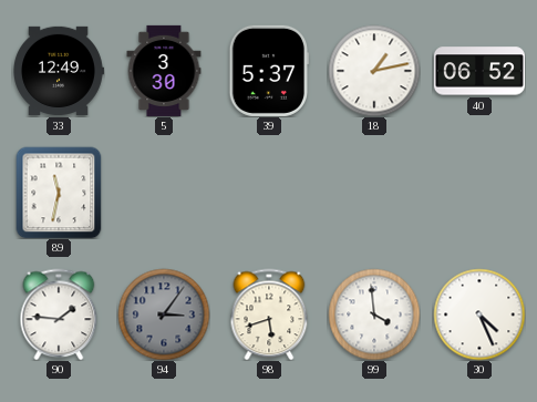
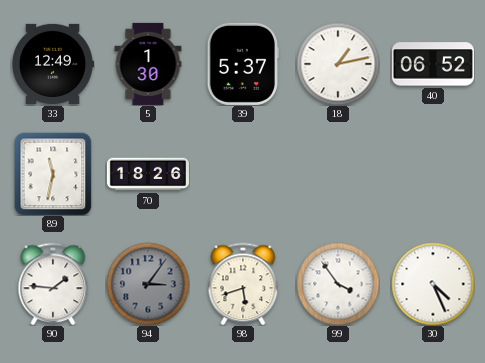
5: 3:30 -> 1:30
70: none -> 18:26
99: 3:59 -> 3:54
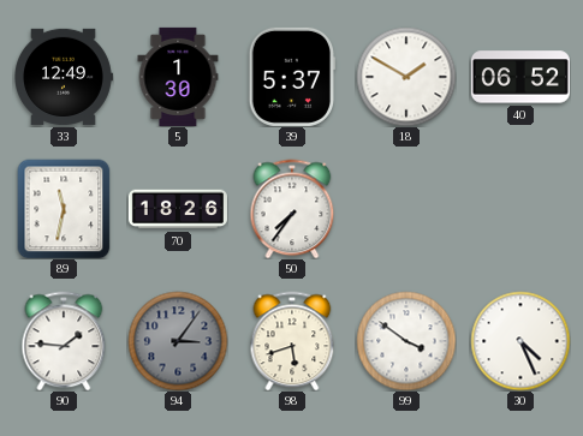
18: 1:13 -> 1:50
50: none -> 7:36
99: 3:54 -> 3:51
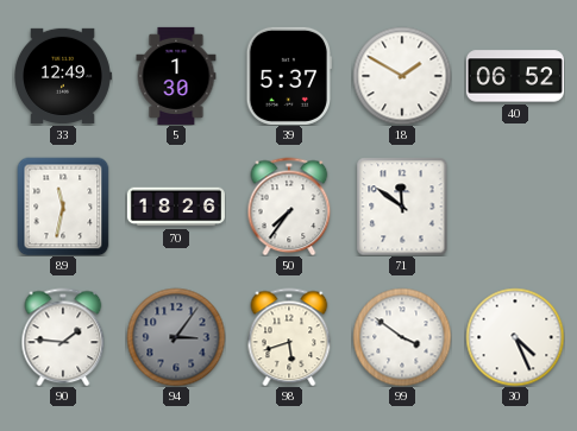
71: none -> 11:51
